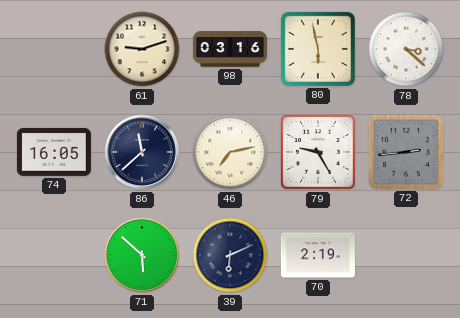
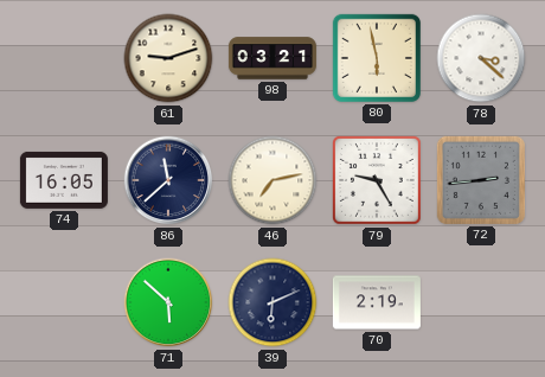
98: 03:16 -> 03:21
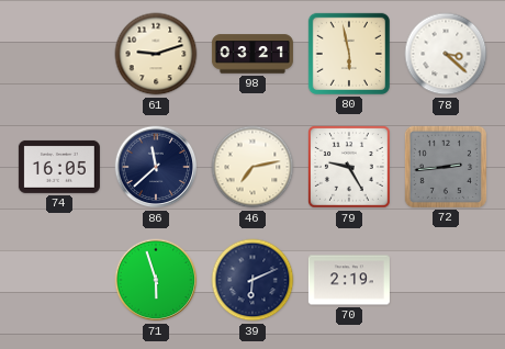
71: 5:52 -> 5:57
